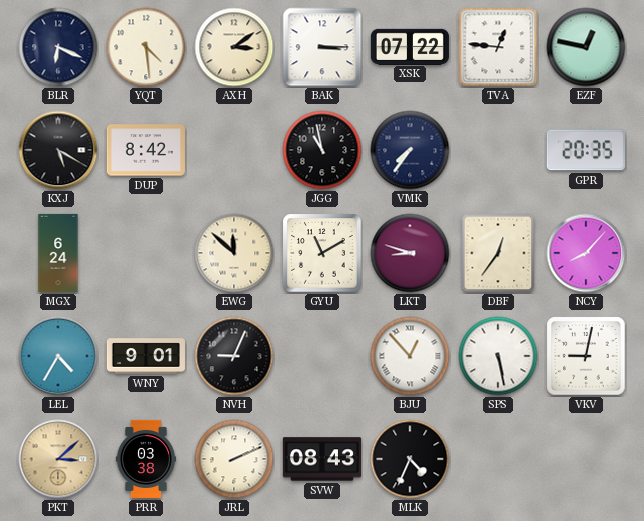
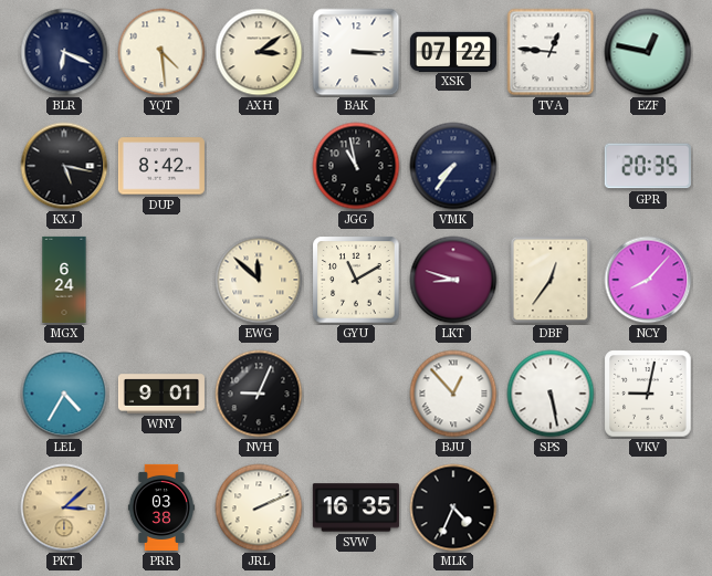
KXJ: 5:20 -> 5:17
SVW: 08:43 -> 16:35
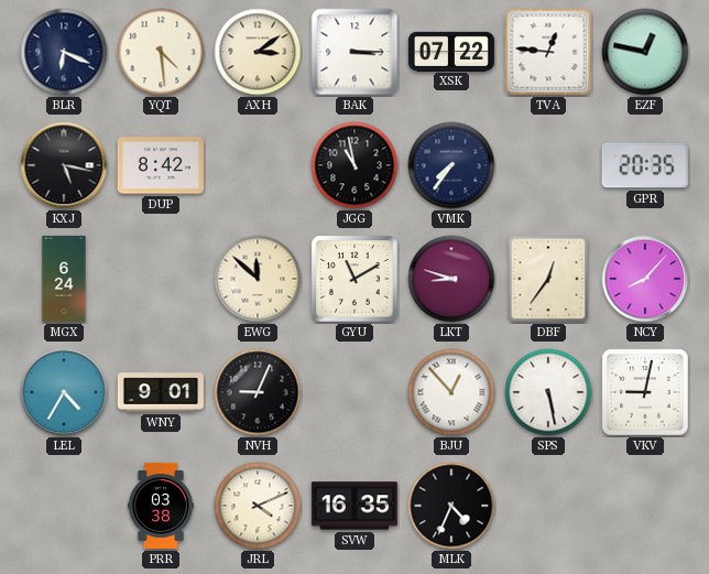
PKT: 3:08 -> none
JRL: 2:11 -> 4:11
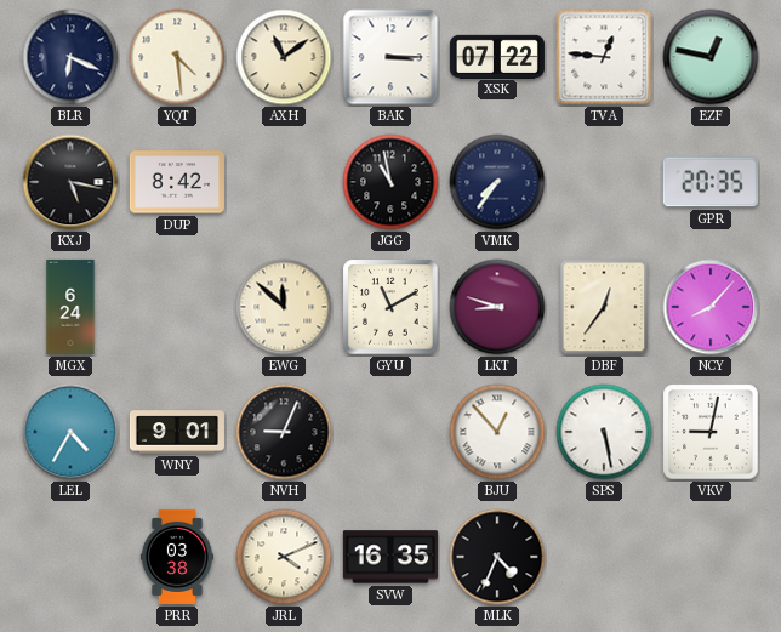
AXH: 3:09 -> 11:09
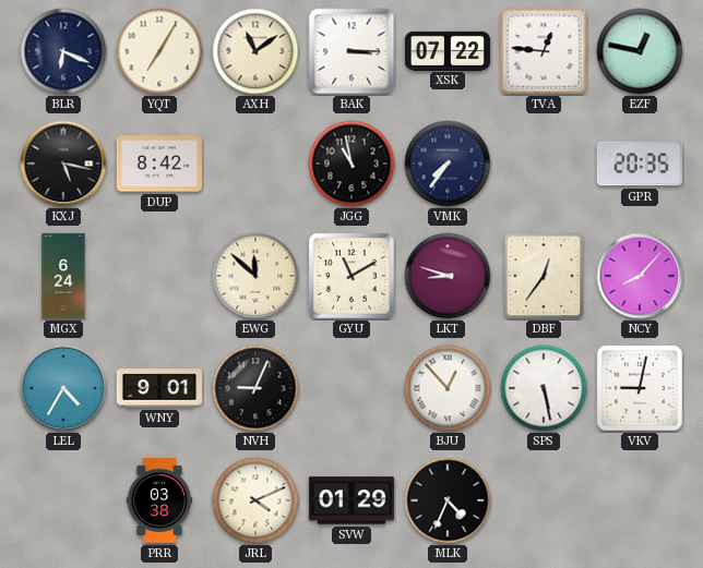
YQT: 4:29 -> 7:05
SVW: 16:35 -> 01:29
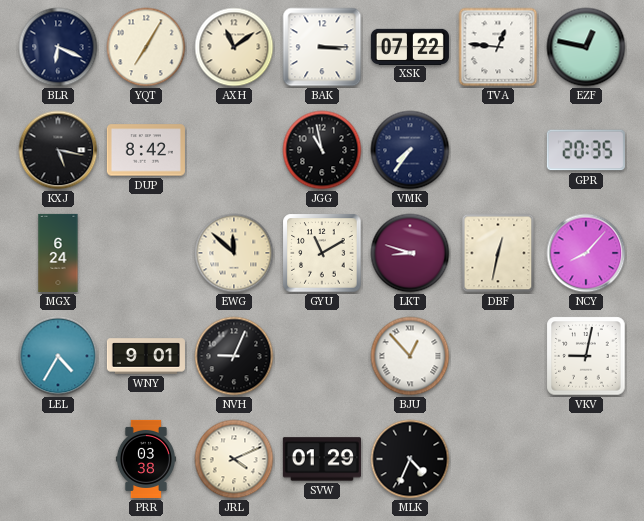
DBF: 12:36 -> 12:32
SPS: 5:28 -> none
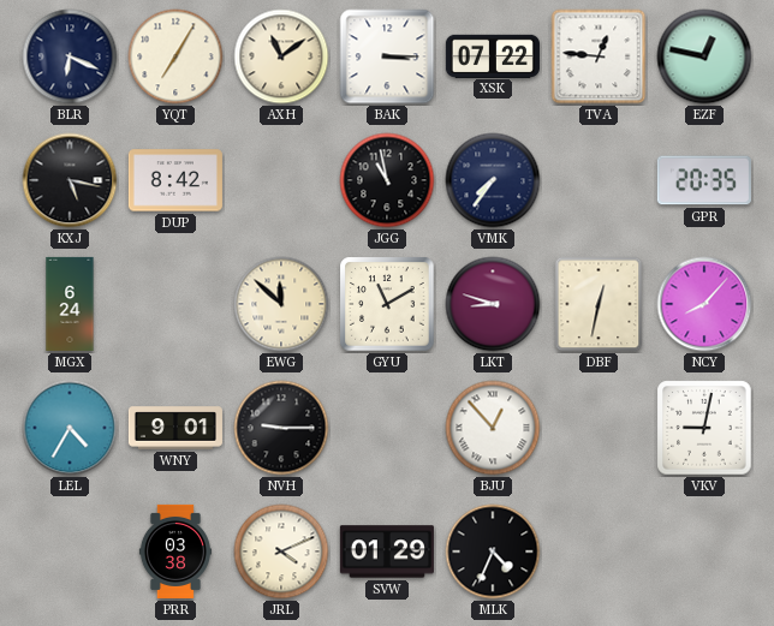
NVH: 9:04 -> 9:15
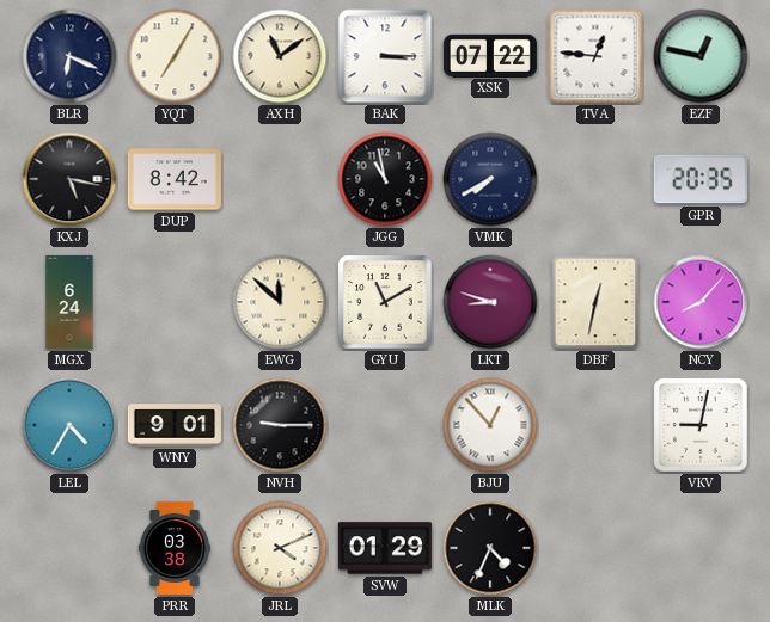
VMK: 7:36 -> 7:40
